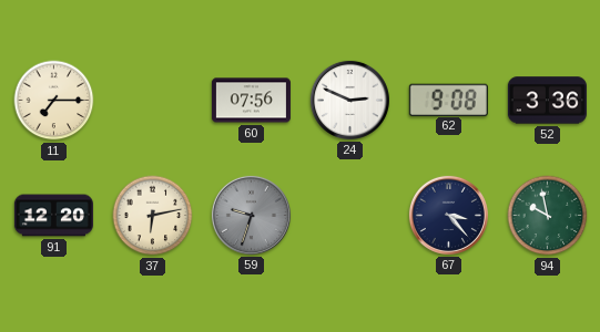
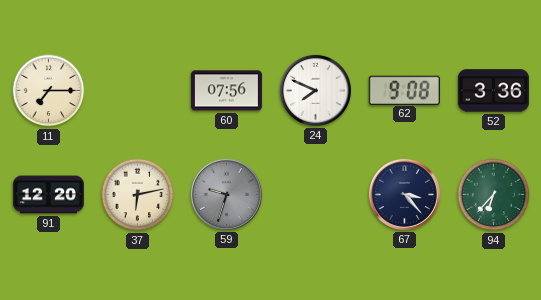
24: 2:49 -> 7:49
94: 9:58 -> 6:37
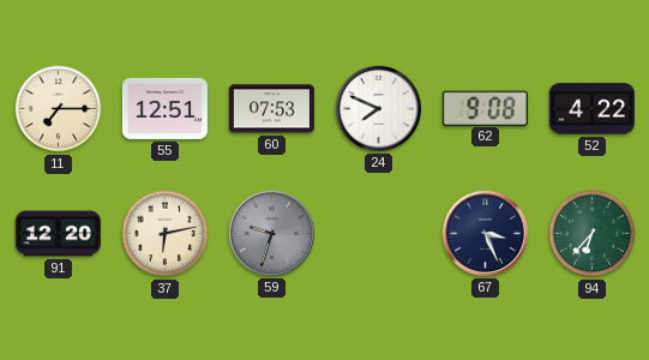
55: none -> 12:51
60: 07:56 -> 07:53
52: 3:36 -> 4:22
67: 3:23 -> 3:26
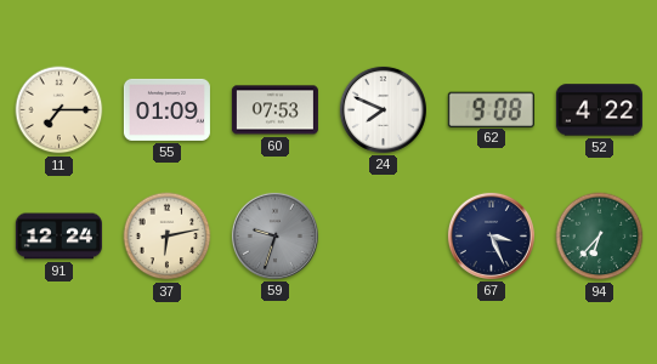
55: 12:51 -> 01:09
91: 12:20 -> 12:24
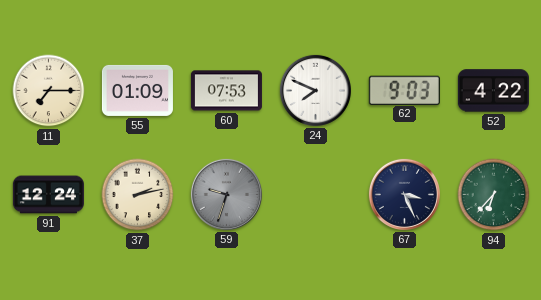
62: 9:08 -> 9:03
37: 6:13 -> 2:13
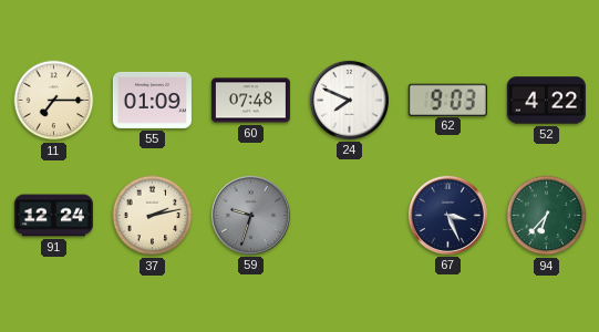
60: 07:53 -> 07:48
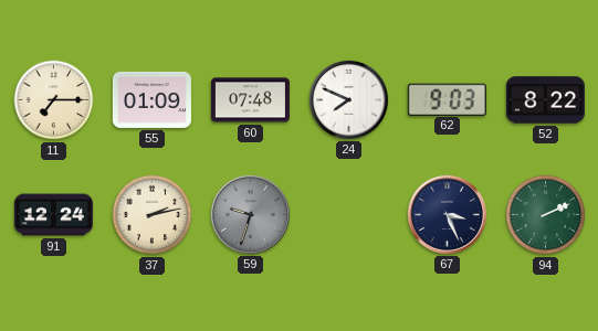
52: 4:22 -> 8:22
94: 6:37 -> 2:11
